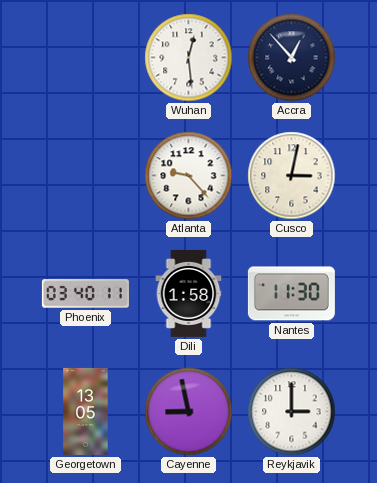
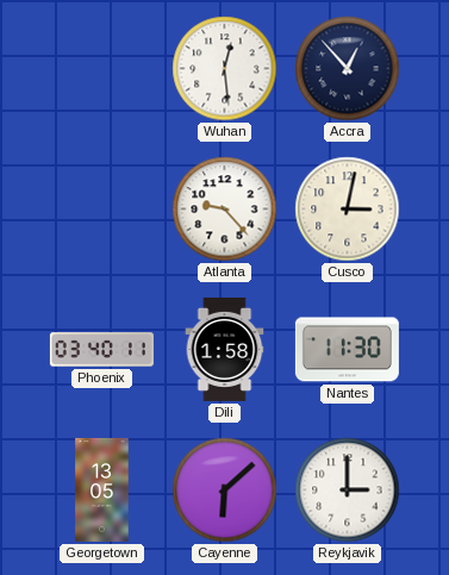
Cayenne: 8:58 -> 6:08
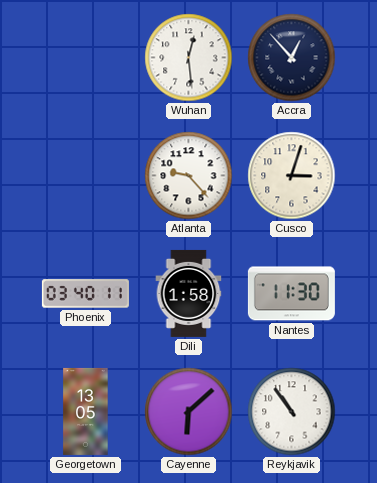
Cusco: 3:02 -> 3:03
Reykjavik: 3:00 -> 10:54
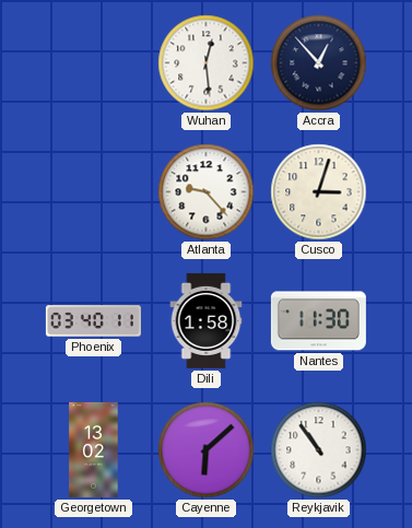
Georgetown: 13:05 -> 13:02
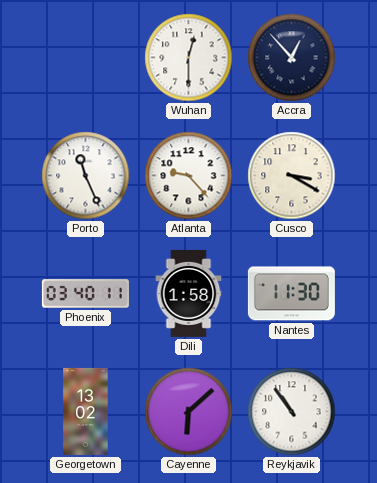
Wuhan: 12:29 -> 12:30
Porto: none -> 11:26
Cusco: 3:03 -> 3:20
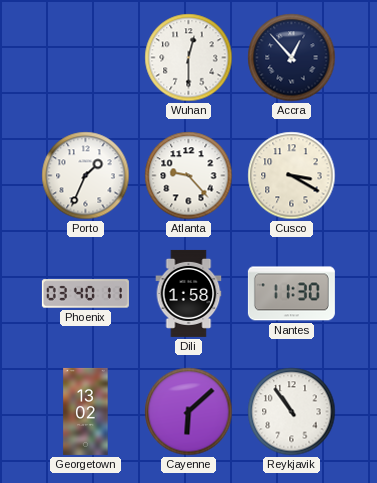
Porto: 11:26 -> 1:34
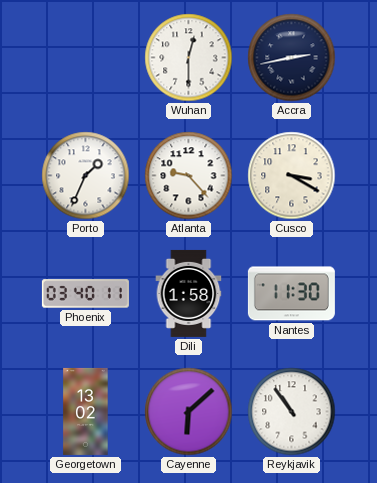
Accra: 12:53 -> 2:43
